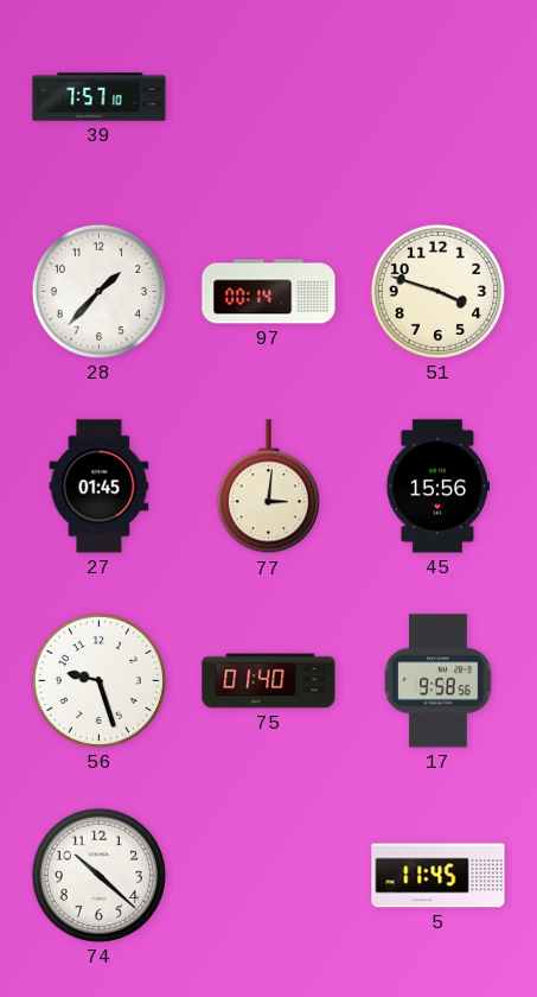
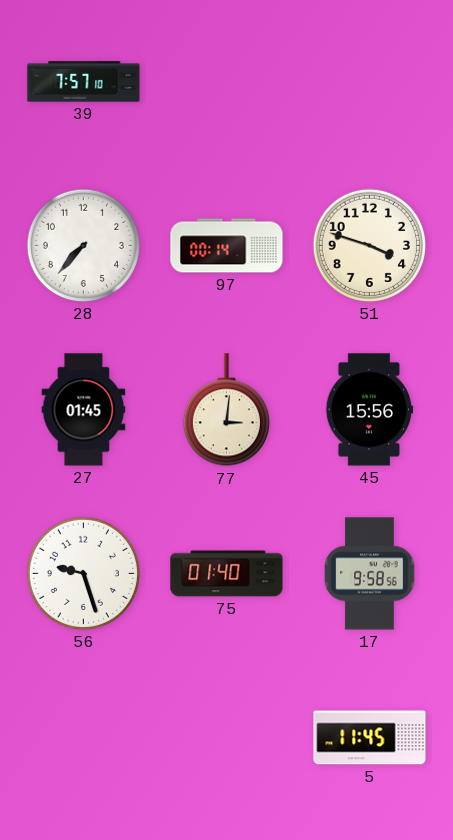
28: 1:37 -> 7:37
74: 10:22 -> none
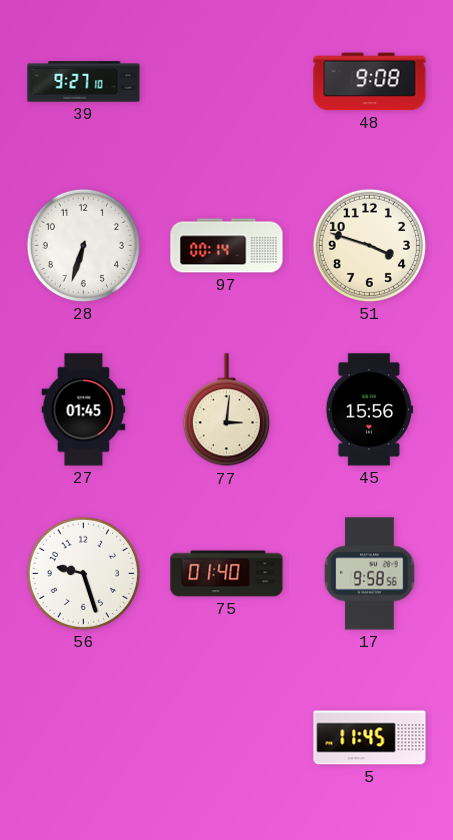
39: 7:57 -> 9:27
48: none -> 9:08
28: 7:37 -> 6:33
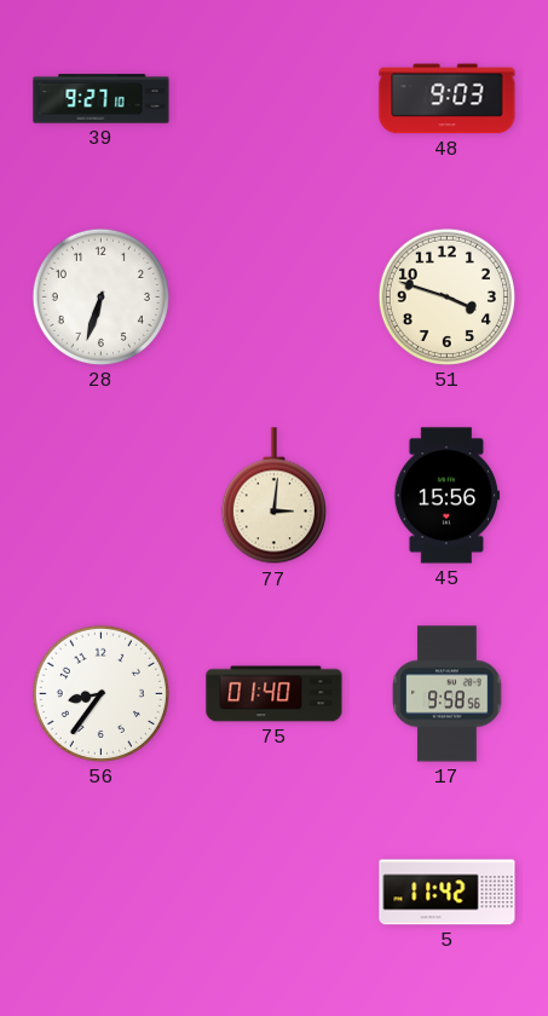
48: 9:08 -> 9:03
97: 00:14 -> none
27: 01:45 -> none
56: 9:27 -> 8:36
5: 11:45 -> 11:42
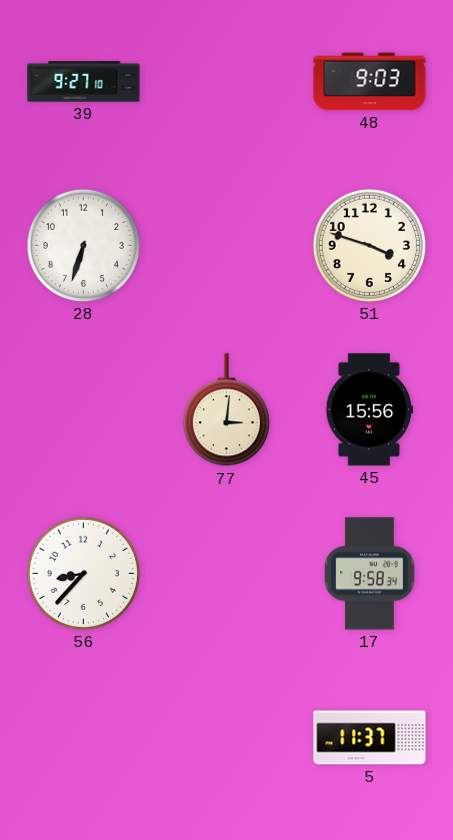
56: 8:36 -> 8:37
75: 01:40 -> none
17: 9:58:56 -> 9:58:34
5: 11:42 -> 11:37
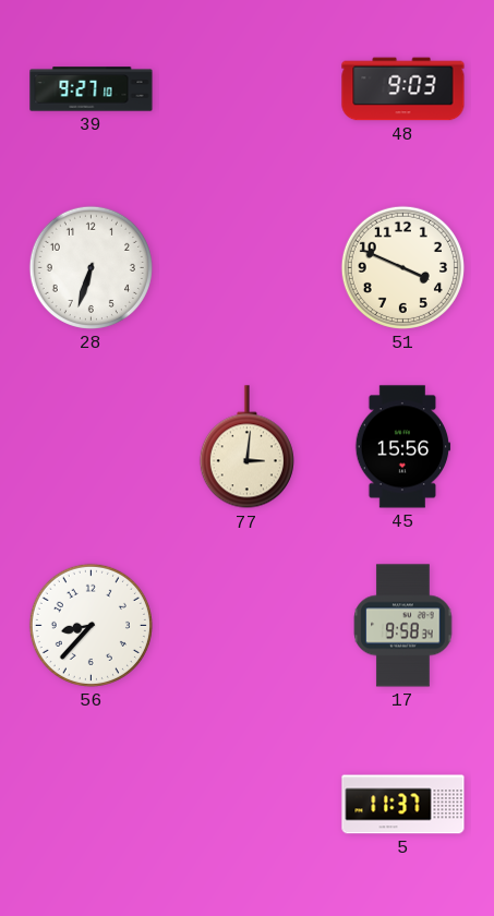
51: 3:48 -> 3:49
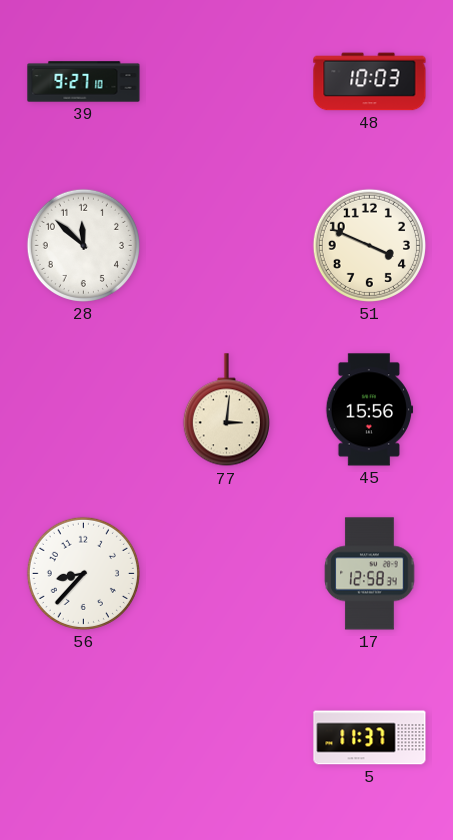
48: 9:03 -> 10:03
28: 6:33 -> 11:52
17: 9:58 -> 12:58
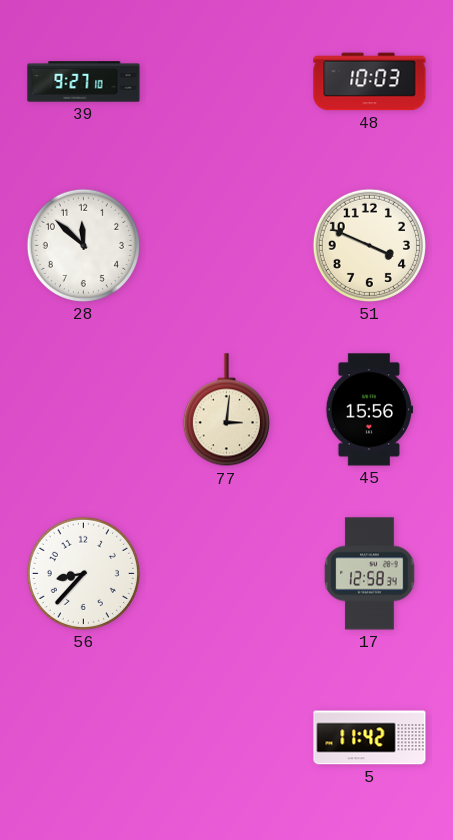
5: 11:37 -> 11:42
